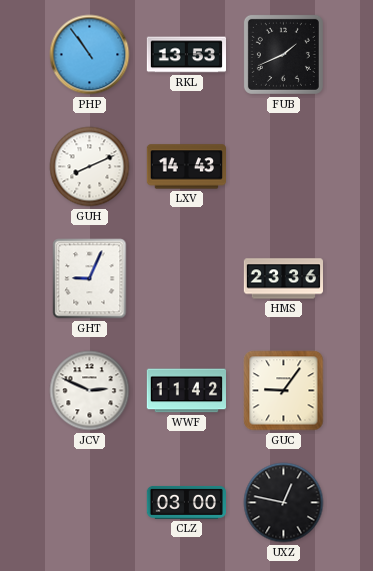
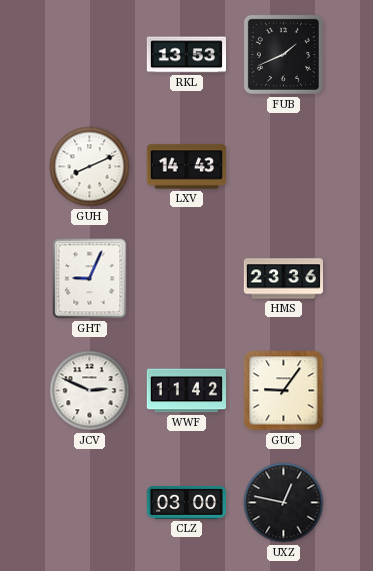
PHP: 10:54 -> none
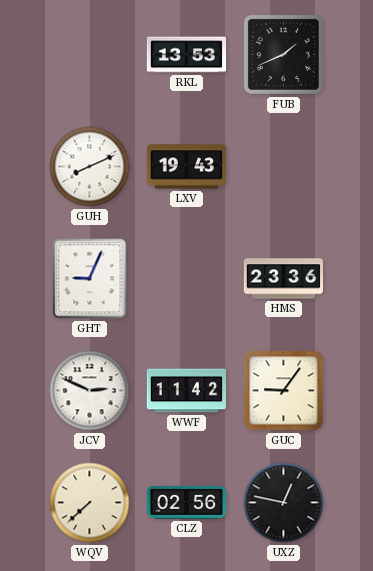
LXV: 14:43 -> 19:43
WQV: none -> 7:38
CLZ: 03:00 -> 02:56
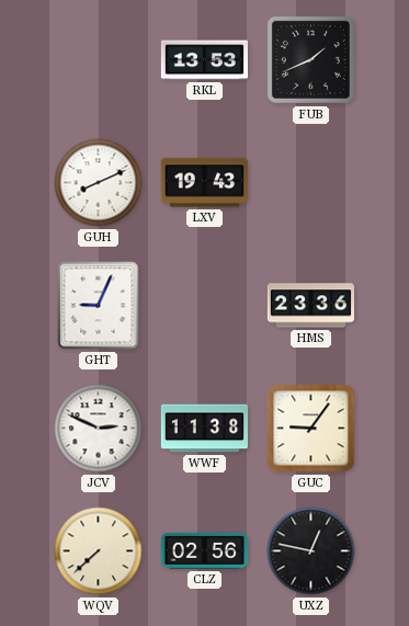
WWF: 11:42 -> 11:38
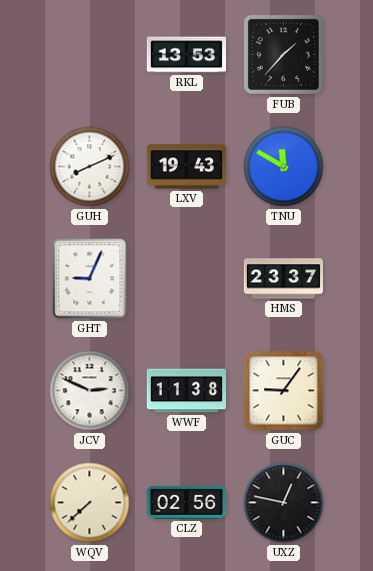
FUB: 1:41 -> 1:37
TNU: none -> 11:50
HMS: 23:36 -> 23:37
